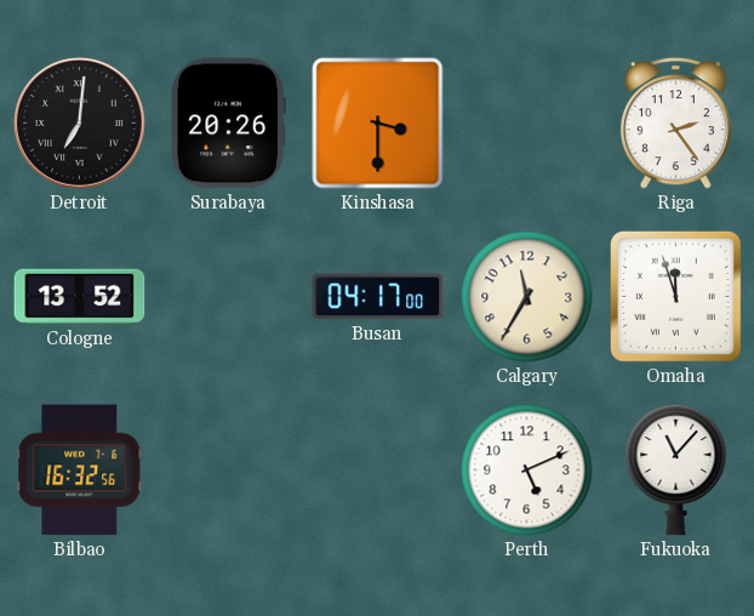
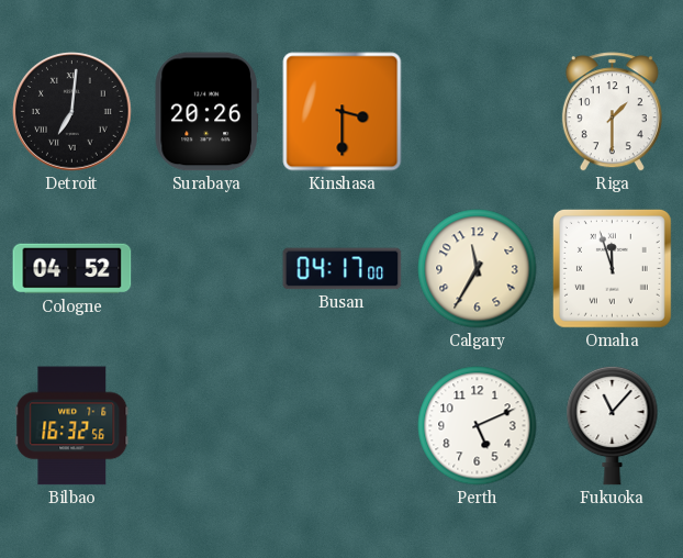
Riga: 2:24 -> 1:30
Cologne: 13:52 -> 04:52
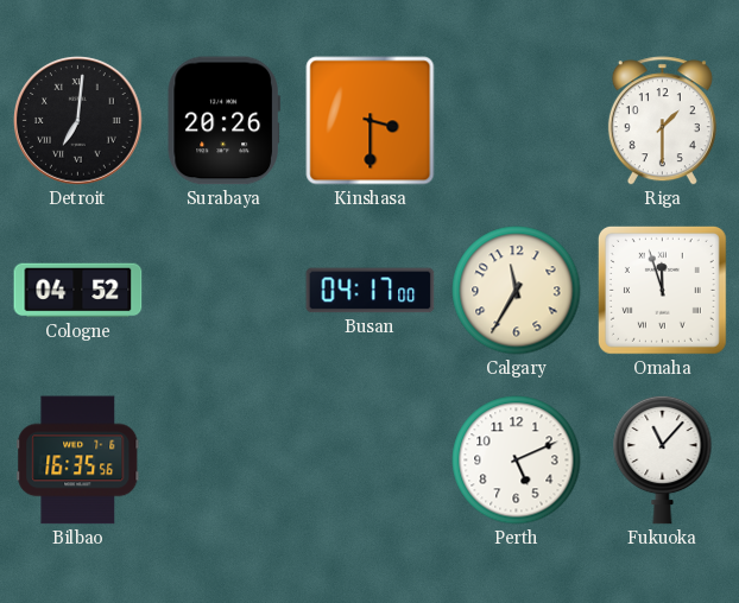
Bilbao: 16:32 -> 16:35
